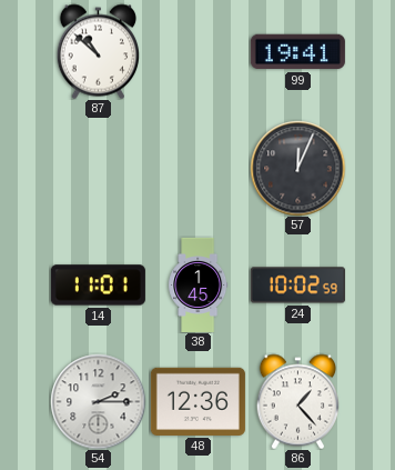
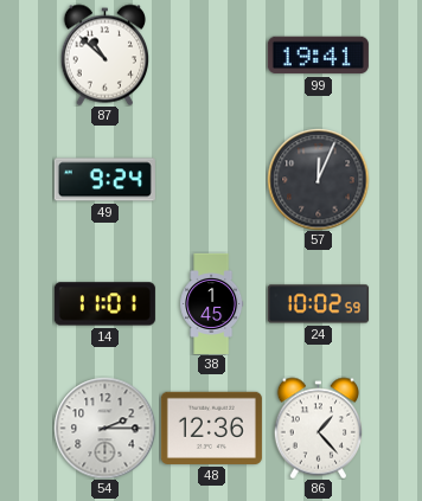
49: none -> 9:24
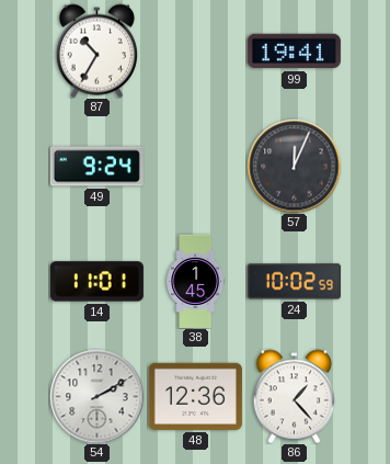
87: 10:52 -> 10:35
54: 2:15 -> 2:10
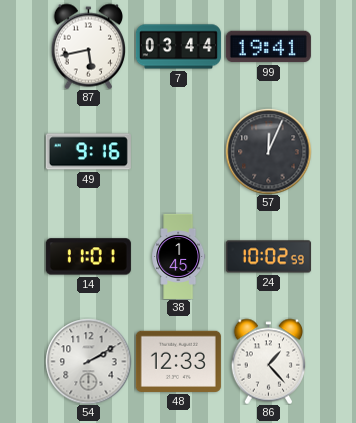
87: 10:35 -> 5:43
7: none -> 03:44
49: 9:24 -> 9:16
48: 12:36 -> 12:33
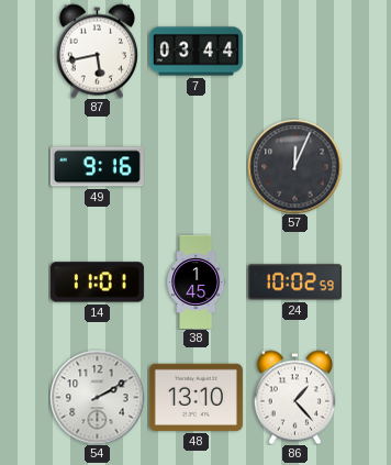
99: 19:41 -> none
48: 12:33 -> 13:10
